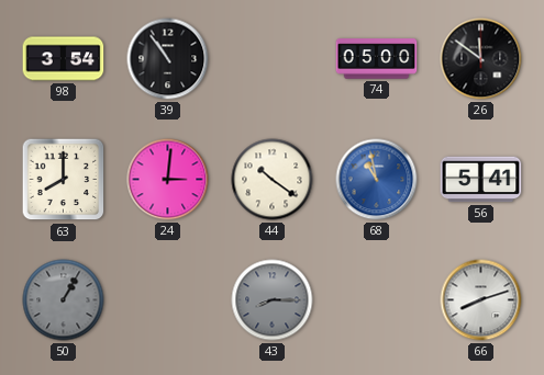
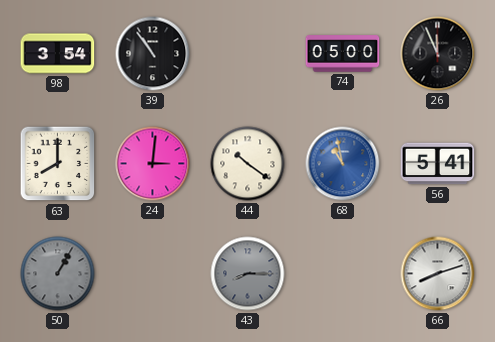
26: 11:51 -> 11:56
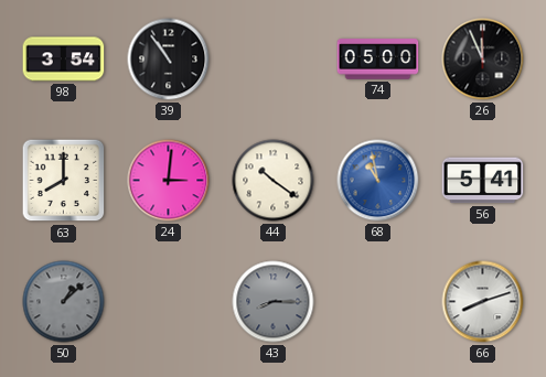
50: 1:05 -> 1:08
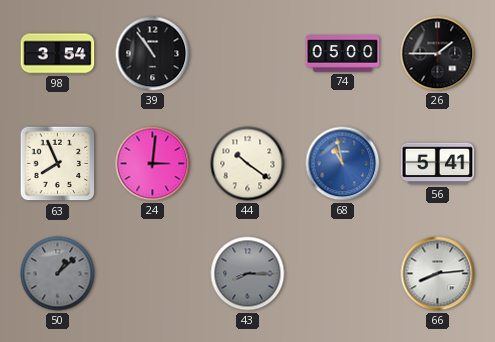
26: 11:56 -> 1:45
63: 8:00 -> 7:56
66: 8:12 -> 8:14
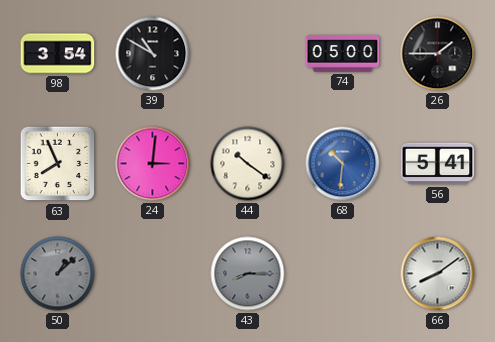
39: 10:54 -> 10:50
68: 10:58 -> 10:31
66: 8:14 -> 8:09
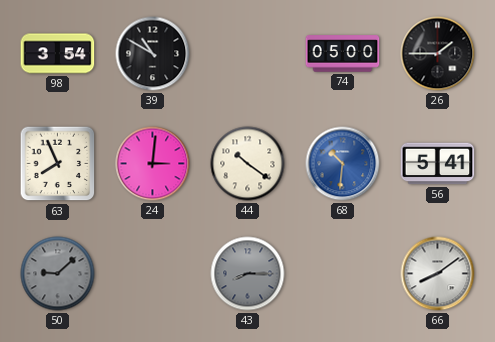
50: 1:08 -> 9:08
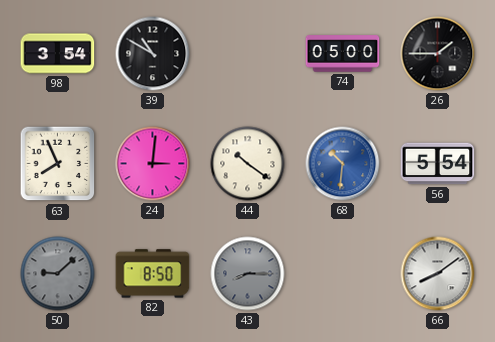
56: 5:41 -> 5:54
82: none -> 8:50
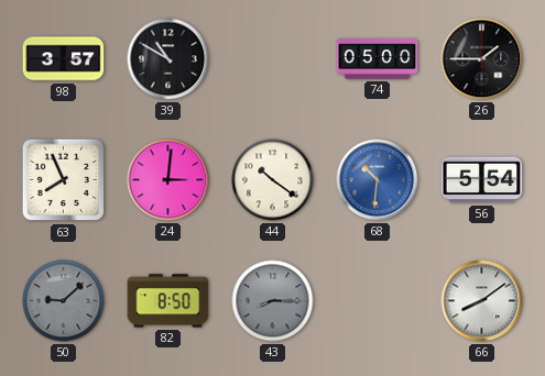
98: 3:54 -> 3:57
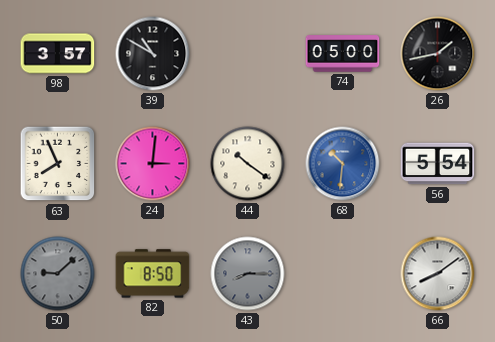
26: 1:45 -> 1:43
